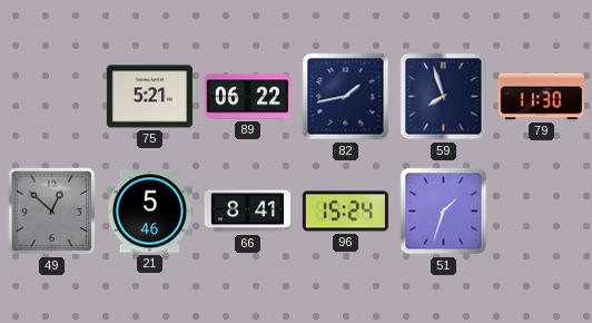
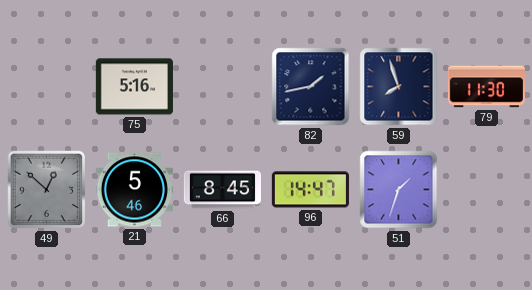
75: 5:21 -> 5:16
89: 06:22 -> none
66: 8:41 -> 8:45
96: 15:24 -> 14:47
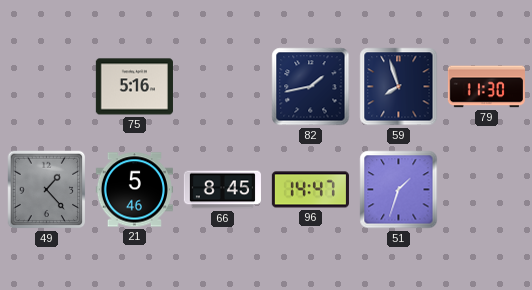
49: 12:52 -> 1:23
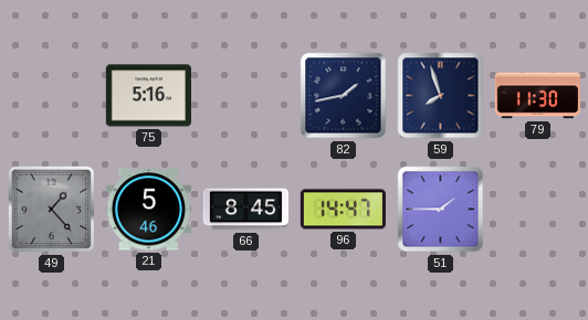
51: 1:33 -> 1:45
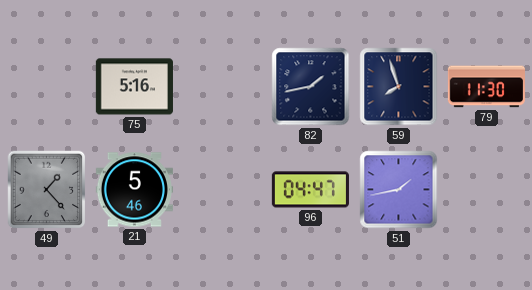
66: 8:45 -> none
96: 14:47 -> 04:47
51: 1:45 -> 1:43
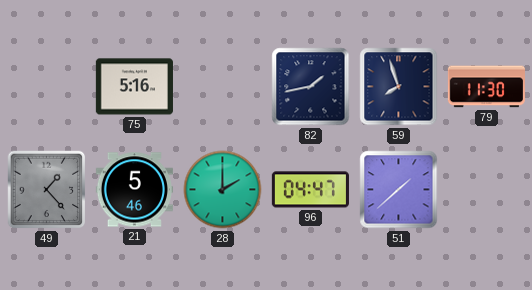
28: none -> 2:00
51: 1:43 -> 1:38
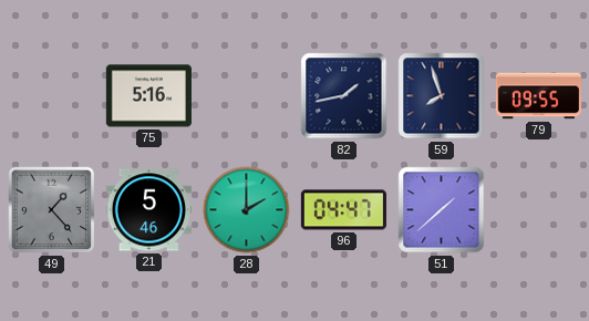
79: 11:30 -> 09:55
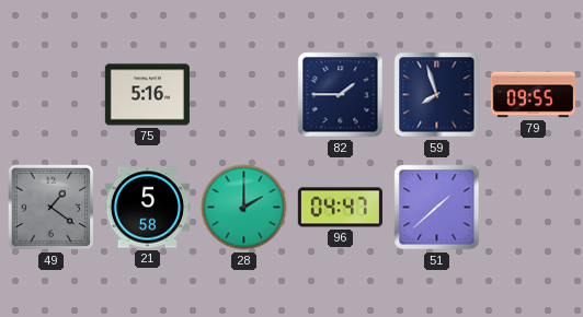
82: 1:43 -> 1:45
49: 1:23 -> 1:21
21: 5:46 -> 5:58
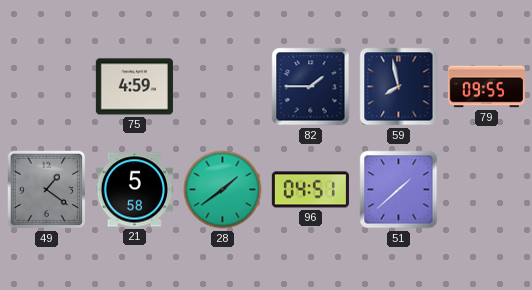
75: 5:16 -> 4:59
59: 7:57 -> 7:58
28: 2:00 -> 1:39
96: 04:47 -> 04:51
